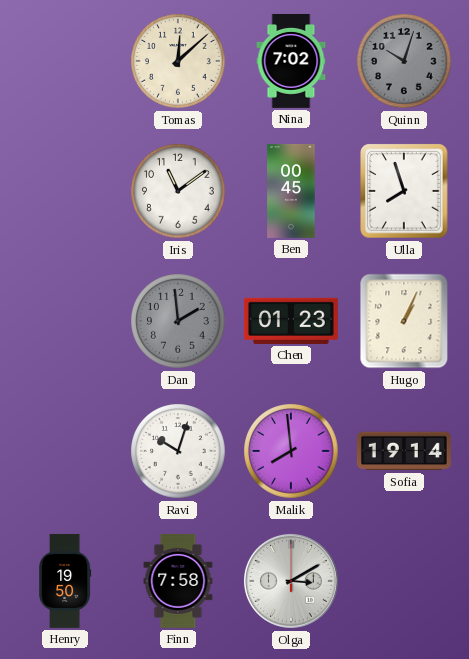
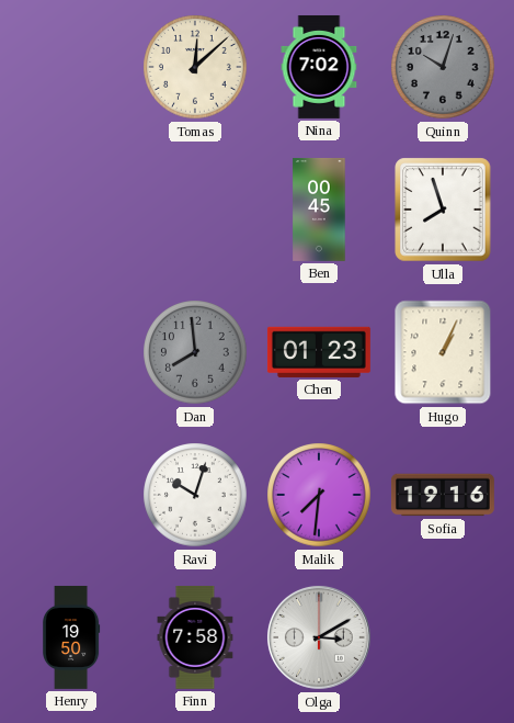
Iris: 11:09 -> none
Dan: 1:59 -> 7:59
Malik: 7:59 -> 7:31
Sofia: 19:14 -> 19:16
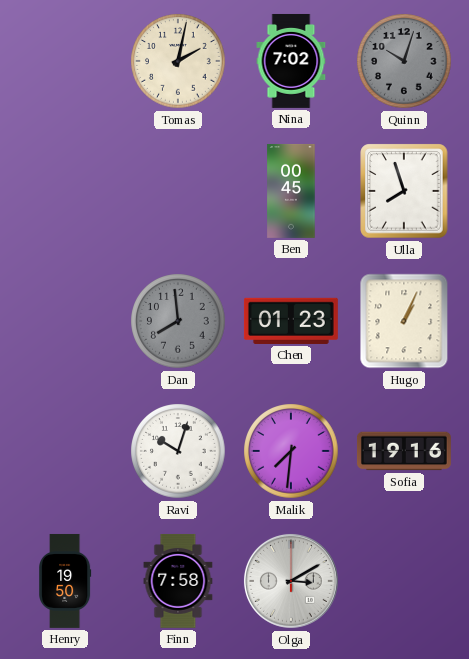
Tomas: 12:08 -> 2:02
